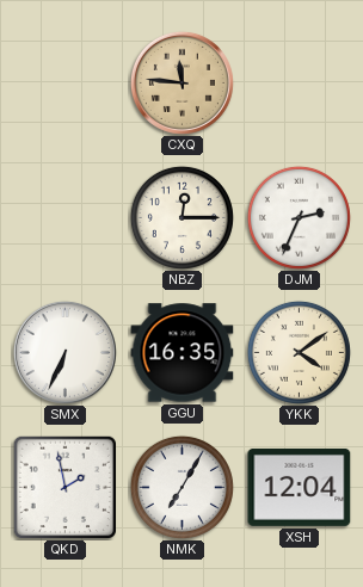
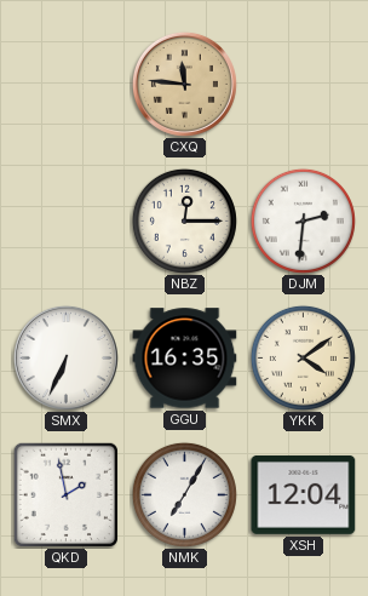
DJM: 2:34 -> 2:31
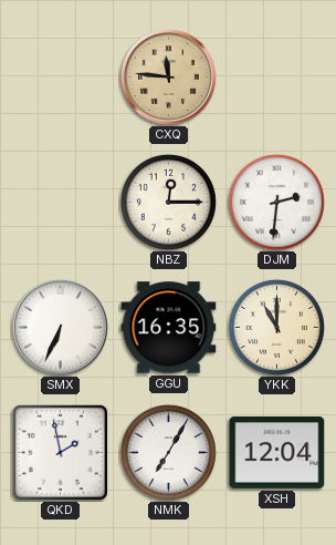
YKK: 4:09 -> 11:00
